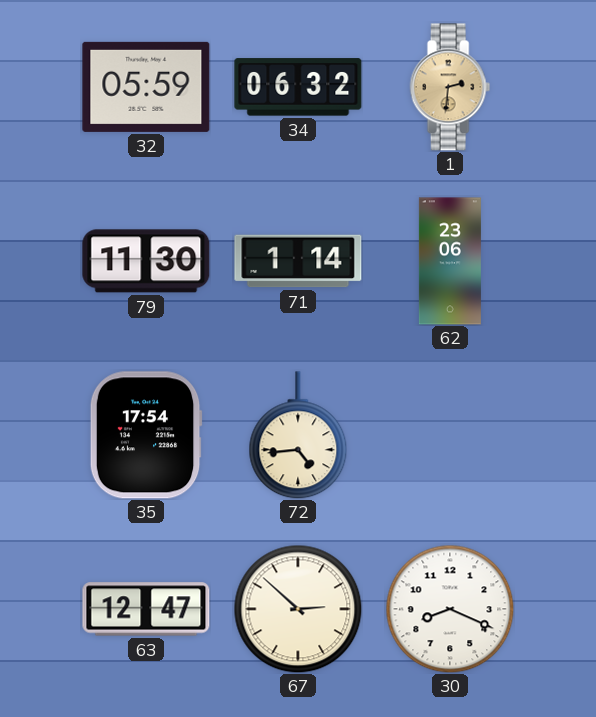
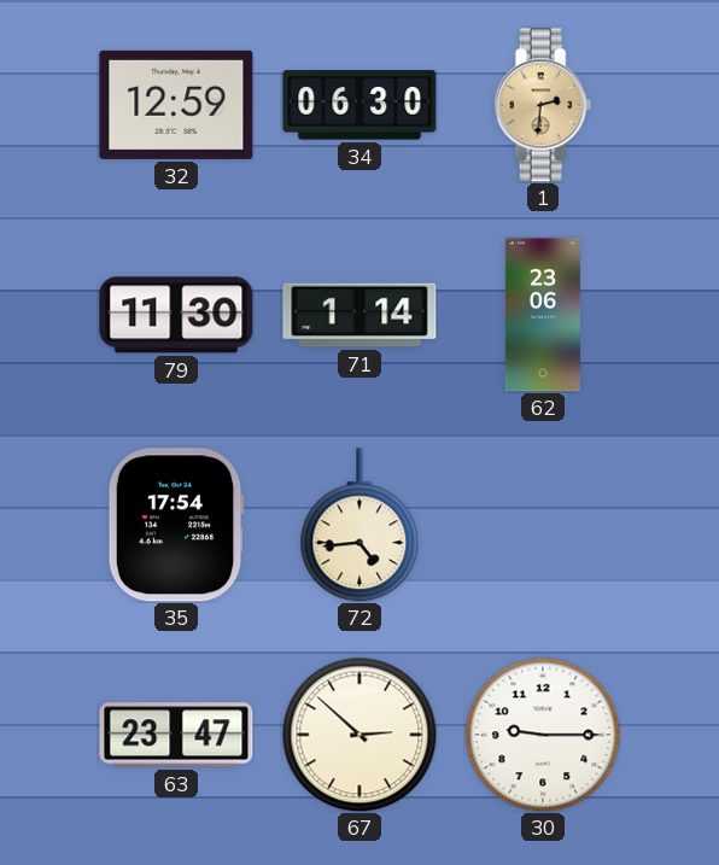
32: 05:59 -> 12:59
34: 06:32 -> 06:30
63: 12:47 -> 23:47
30: 8:19 -> 9:15
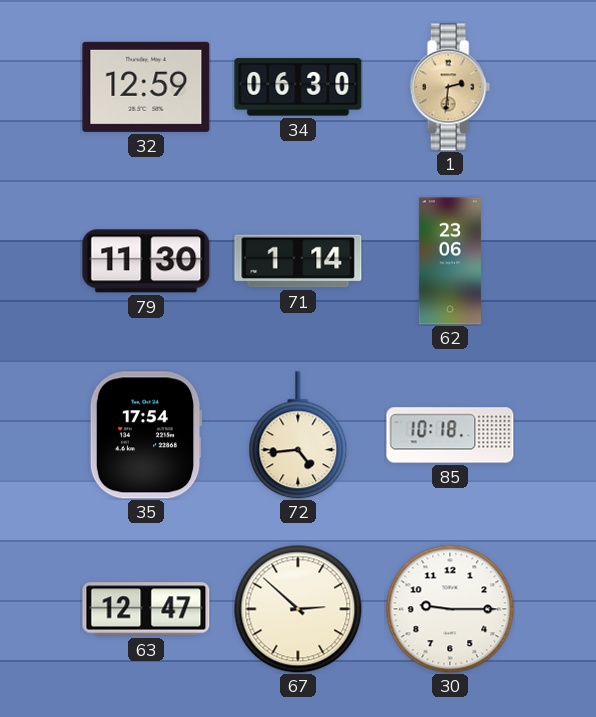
85: none -> 10:18
63: 23:47 -> 12:47
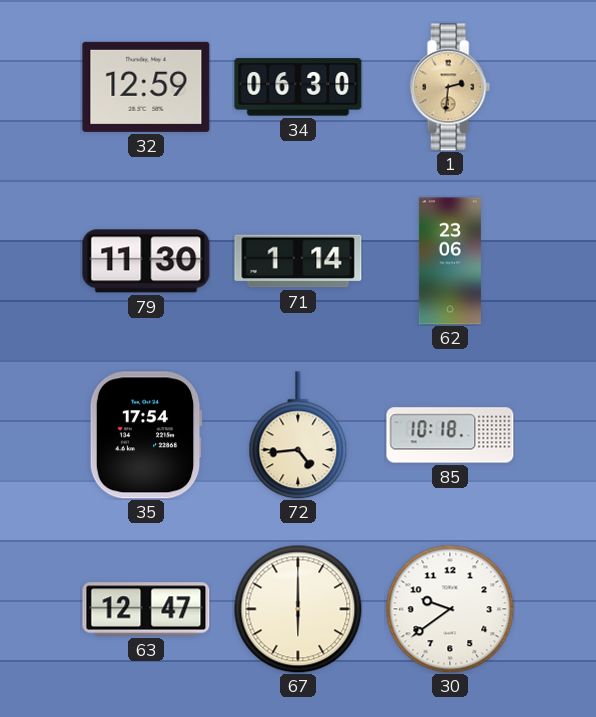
67: 2:52 -> 6:00
30: 9:15 -> 9:39
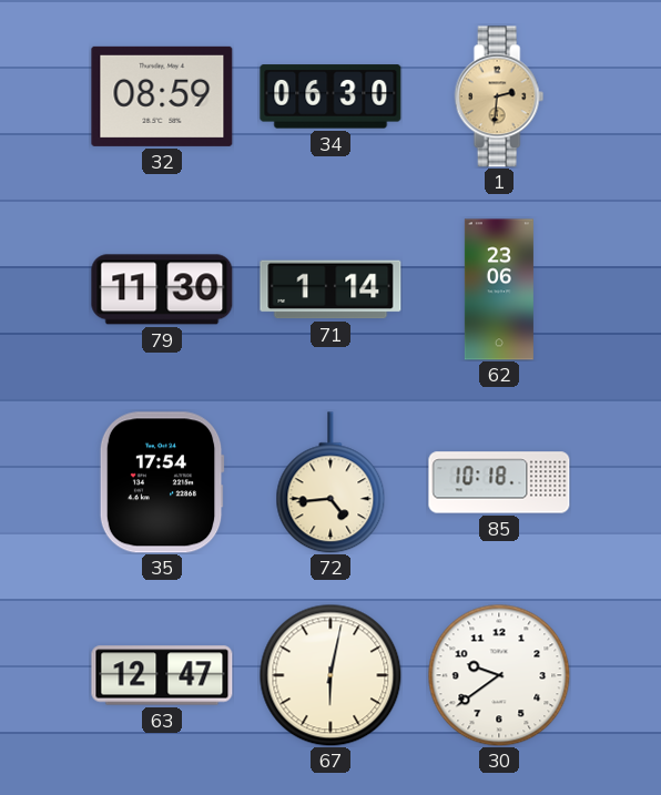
32: 12:59 -> 08:59
67: 6:00 -> 6:02
